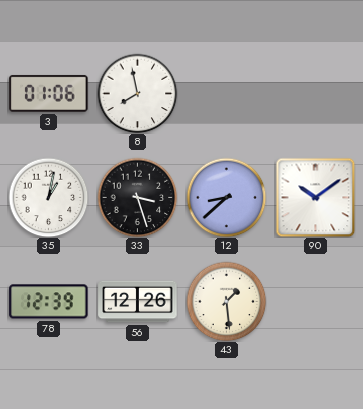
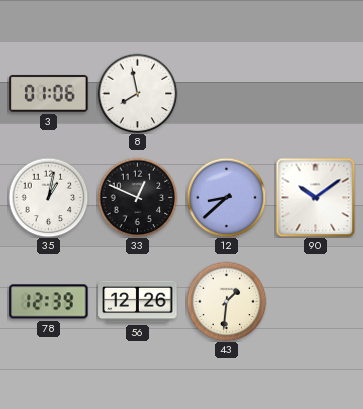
33: 3:27 -> 12:49
43: 1:29 -> 1:31
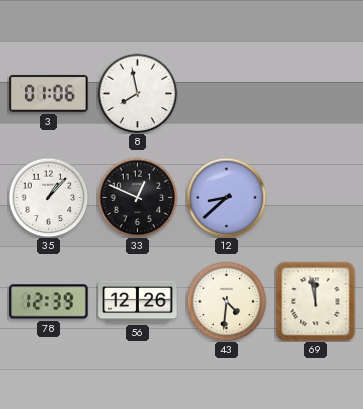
35: 1:02 -> 1:07
90: 10:09 -> none
43: 1:31 -> 4:31
69: none -> 11:58
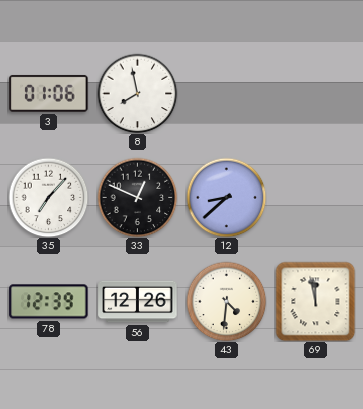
35: 1:07 -> 7:07
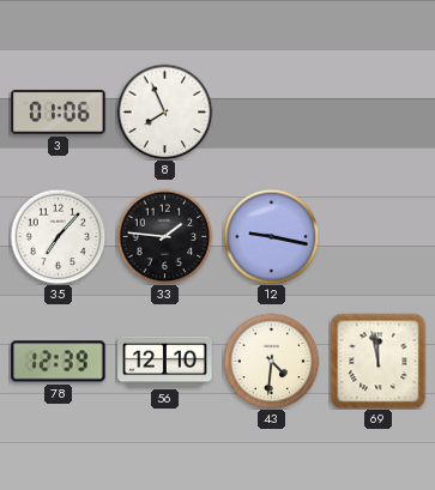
8: 7:58 -> 7:56
33: 12:49 -> 1:46
12: 8:38 -> 9:17
56: 12:26 -> 12:10
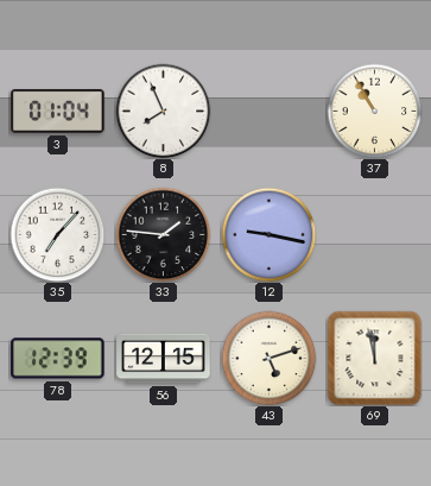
3: 01:06 -> 01:04
37: none -> 10:55
56: 12:10 -> 12:15
43: 4:31 -> 5:12
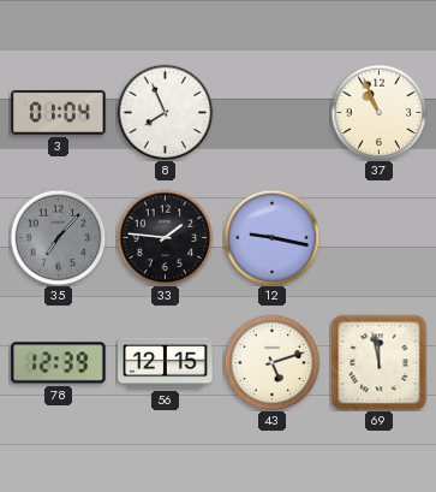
37: 10:55 -> 10:56
35 dial: white -> grey
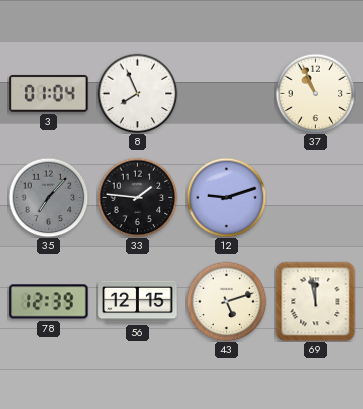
12: 9:17 -> 9:12
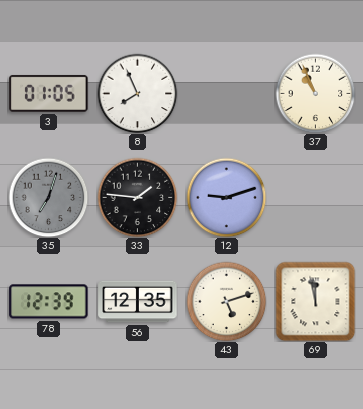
3: 01:04 -> 01:05
35: 7:07 -> 7:03
56: 12:15 -> 12:35
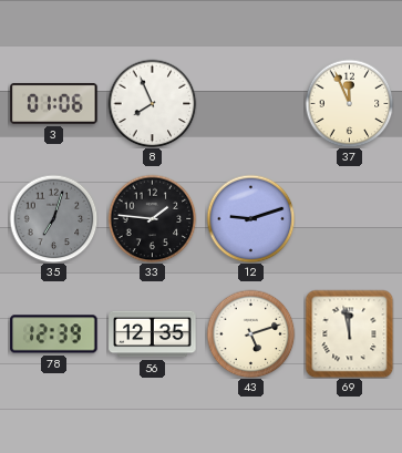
3: 01:05 -> 01:06
37: 10:56 -> 11:56
